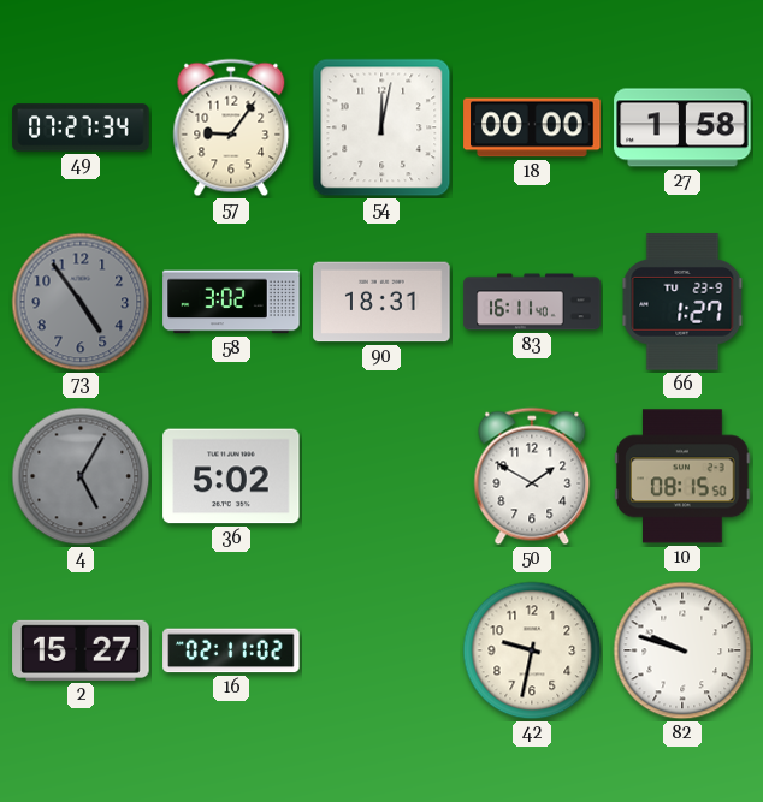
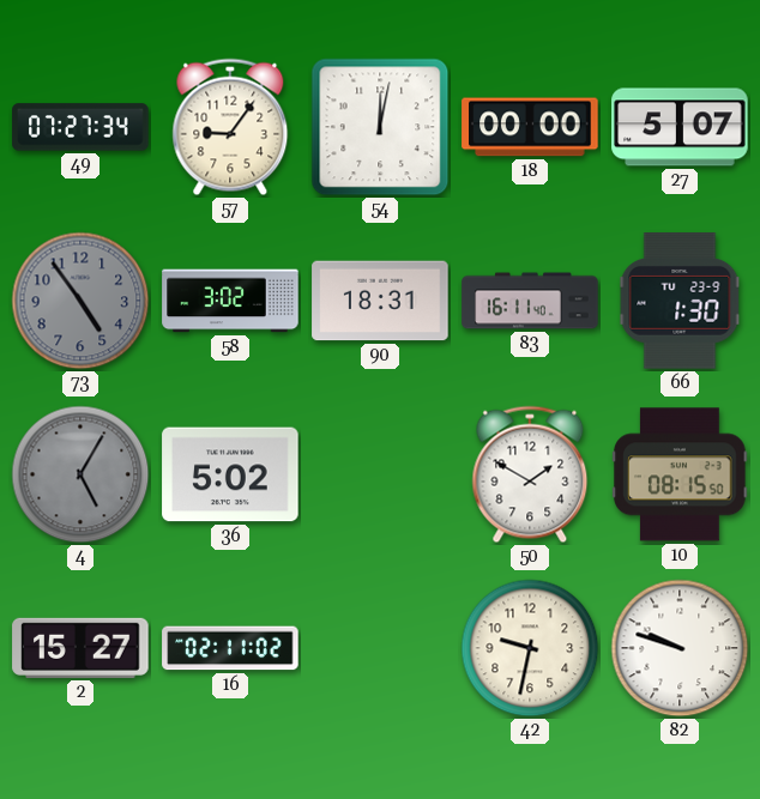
27: 1:58 -> 5:07
66: 1:27 -> 1:30
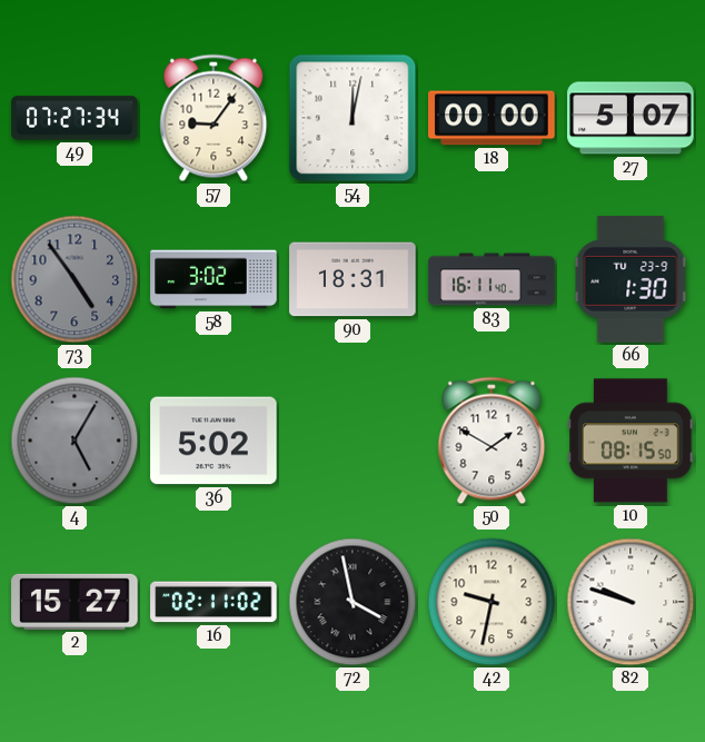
72: none -> 3:58
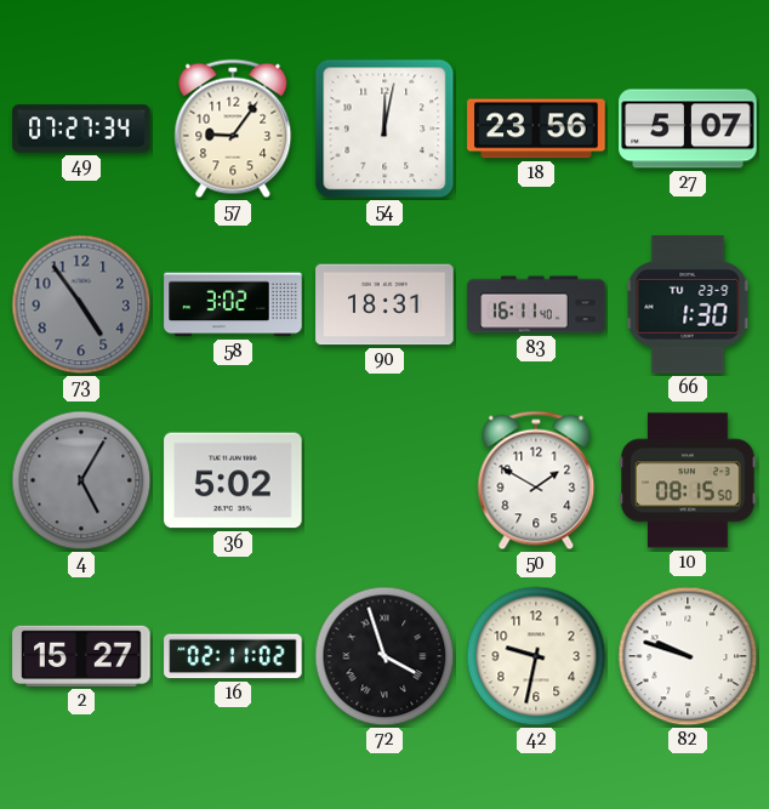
18: 00:00 -> 23:56
72: 3:58 -> 3:57
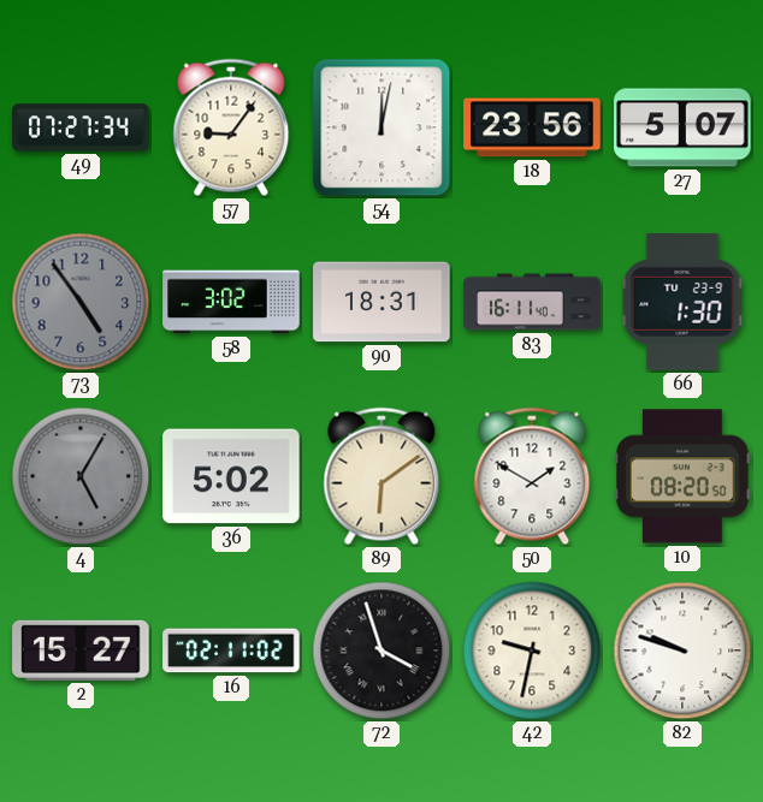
89: none -> 6:09
10: 08:15 -> 08:20
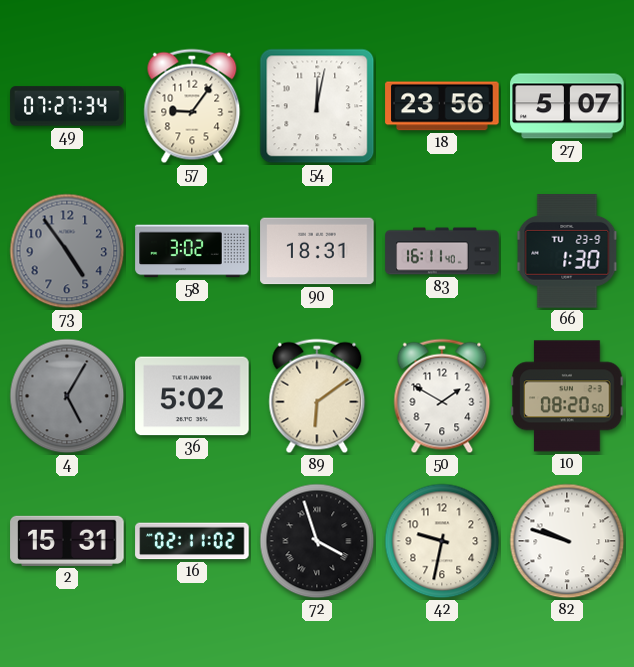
2: 15:27 -> 15:31
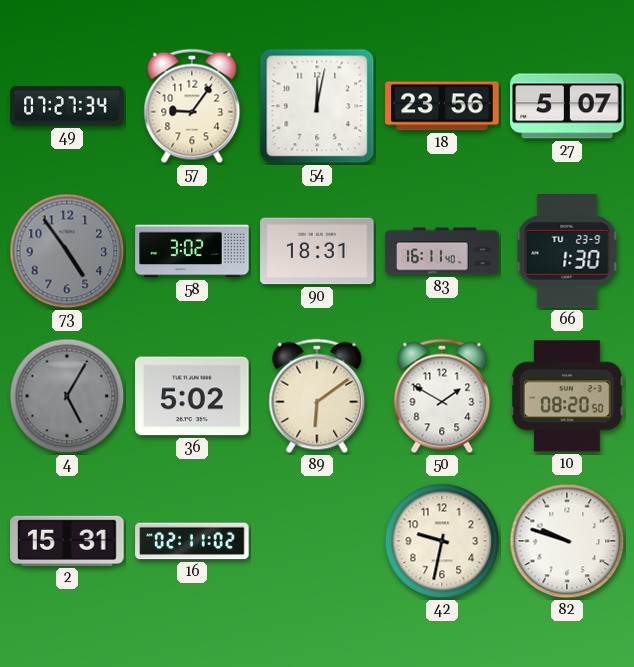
72: 3:57 -> none
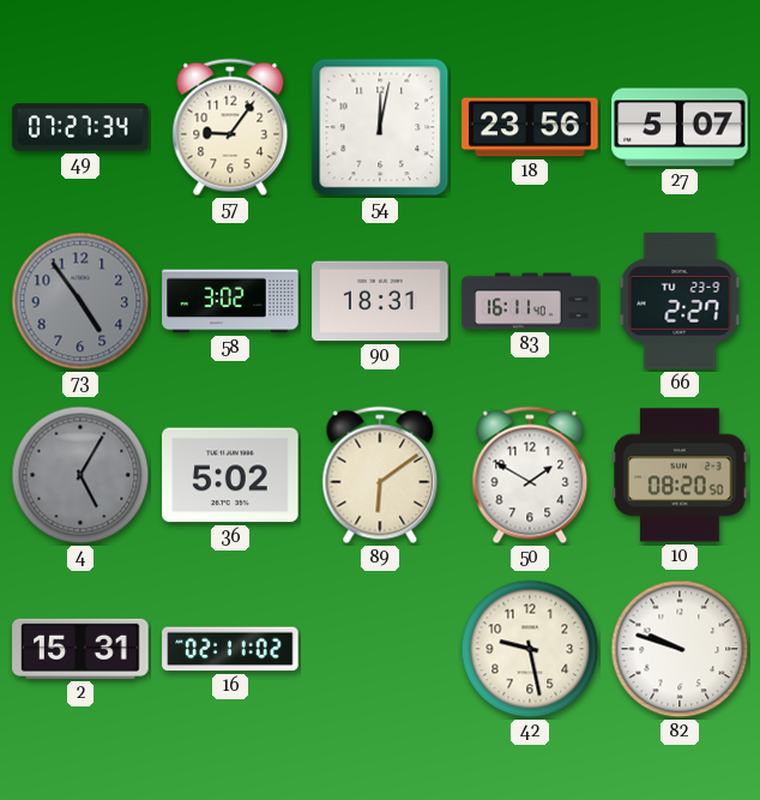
66: 1:30 -> 2:27
42: 9:32 -> 9:28
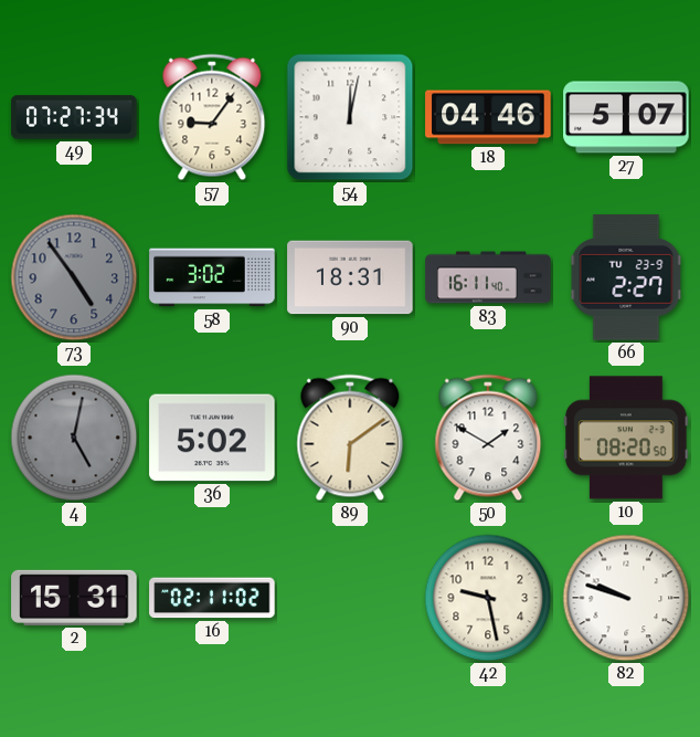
18: 23:56 -> 04:46
4: 5:05 -> 5:02
